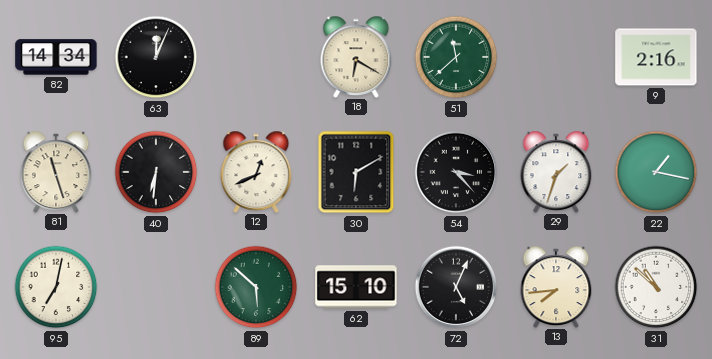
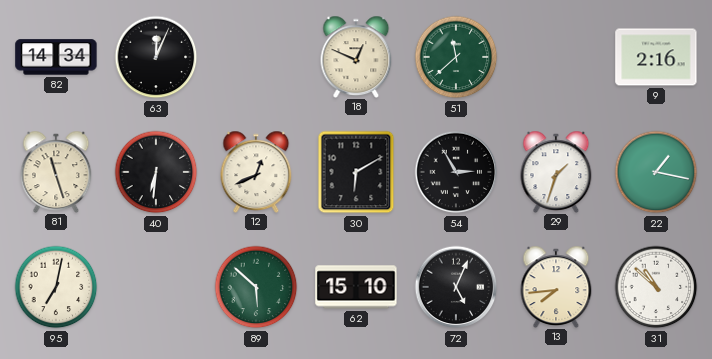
18: 6:20 -> 12:49
54: 3:23 -> 2:55
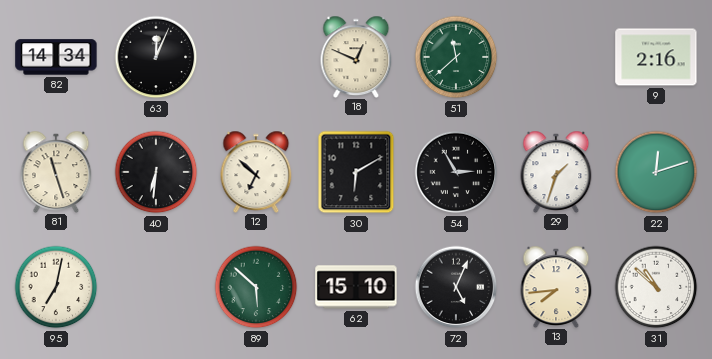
12: 12:41 -> 6:52
22: 1:17 -> 12:12
